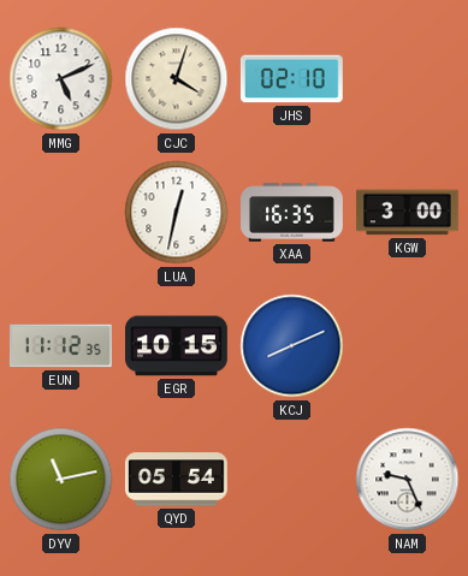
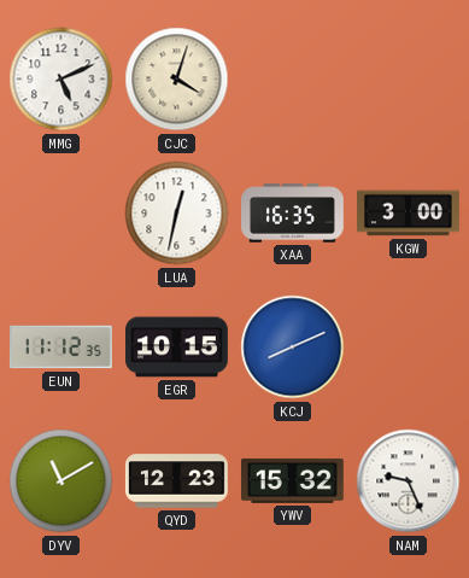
JHS: 02:10 -> none
DYV: 11:13 -> 11:10
QYD: 05:54 -> 12:23
YWV: none -> 15:32
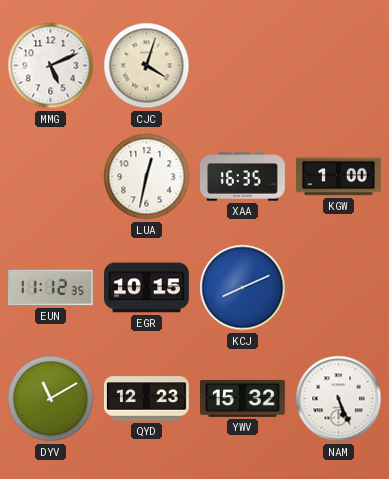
KGW: 3:00 -> 1:00
NAM: 9:26 -> 5:26
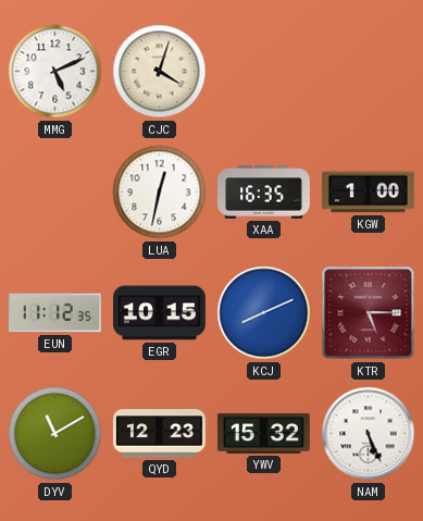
KTR: none -> 5:15
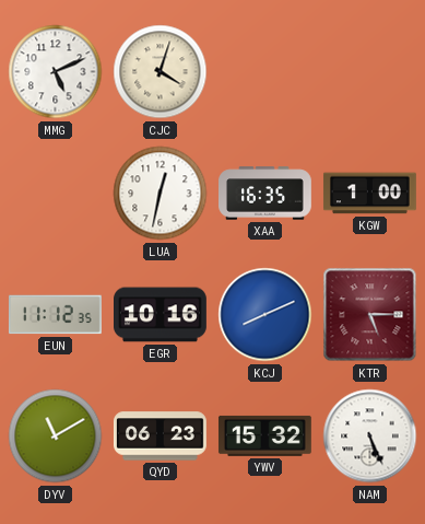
EGR: 10:15 -> 10:16
QYD: 12:23 -> 06:23
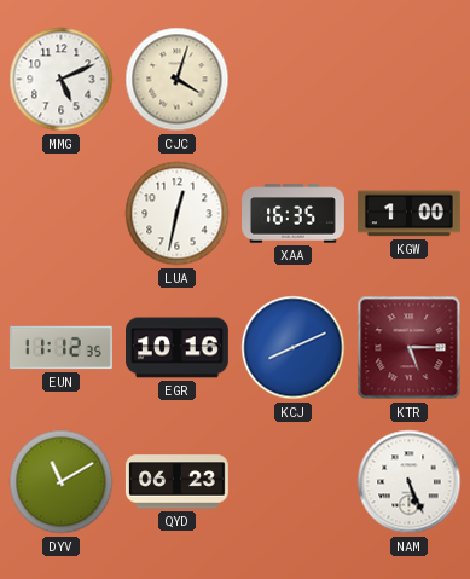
YWV: 15:32 -> none
